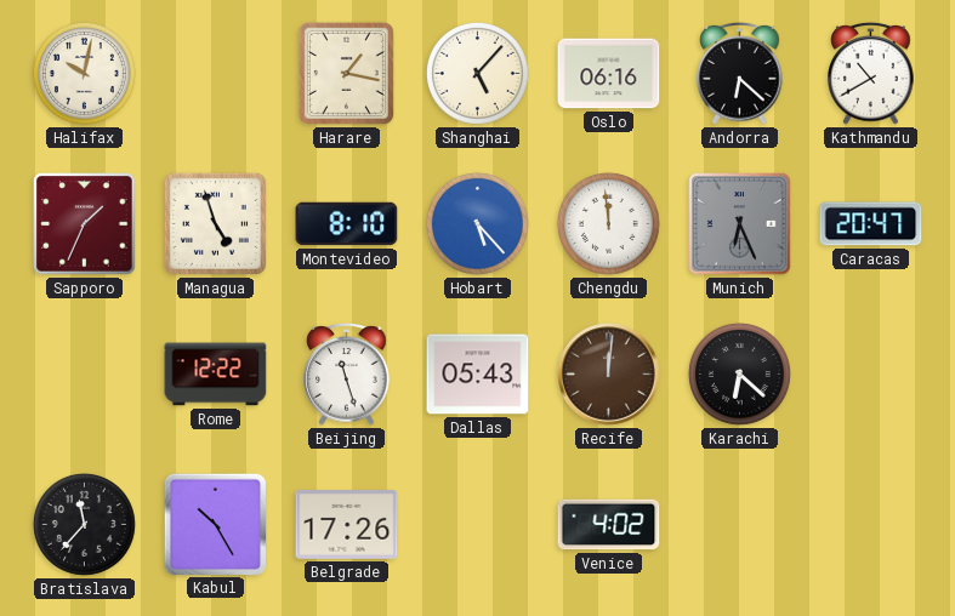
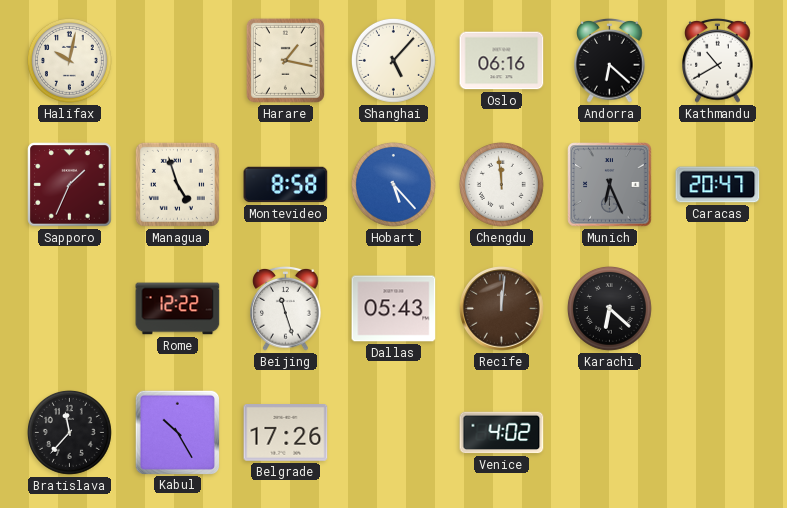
Montevideo: 8:10 -> 8:58
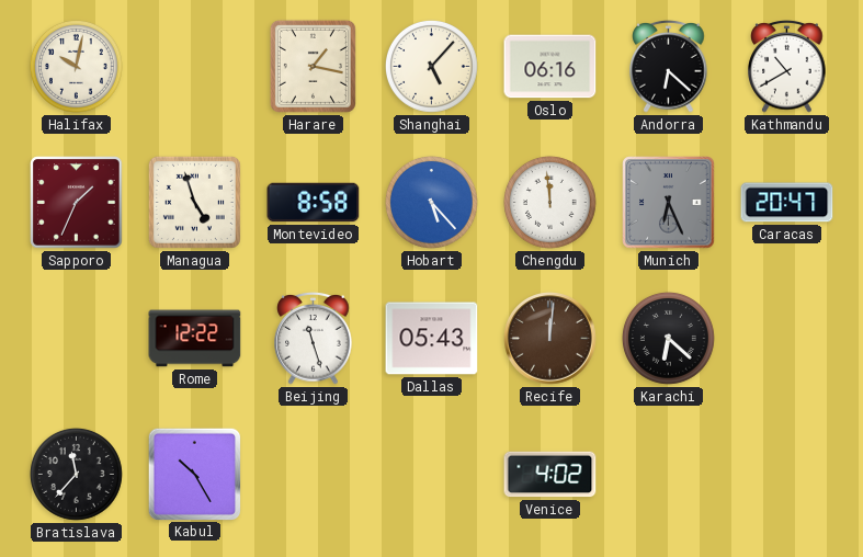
Belgrade: 17:26 -> none
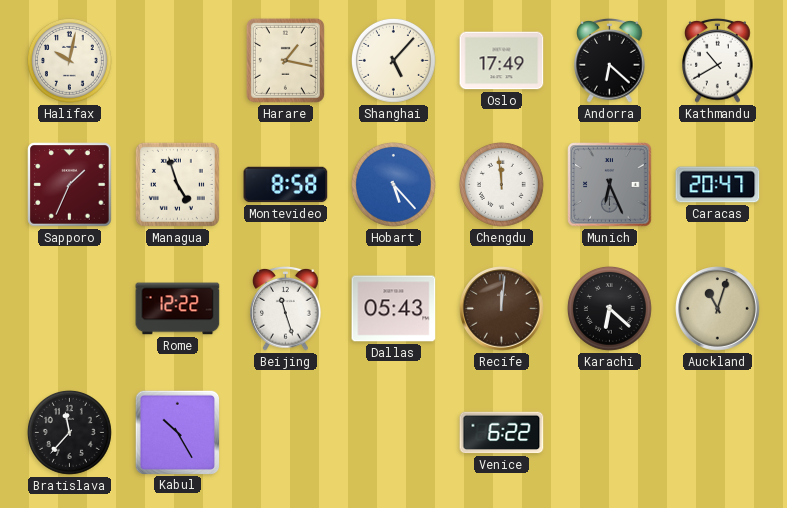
Oslo: 06:16 -> 17:49
Auckland: none -> 11:03
Venice: 4:02 -> 6:22
